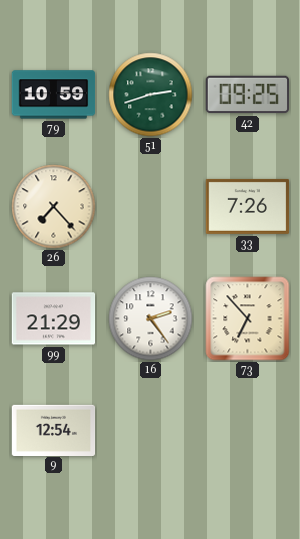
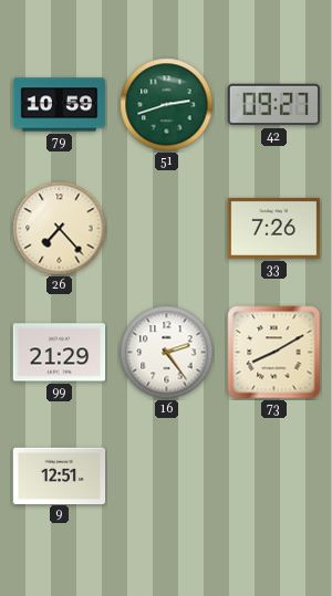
42: 09:25 -> 09:27
73: 6:53 -> 8:10
9: 12:54 -> 12:51
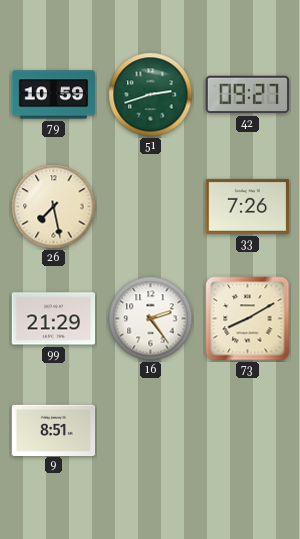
26: 7:23 -> 7:28
9: 12:51 -> 8:51
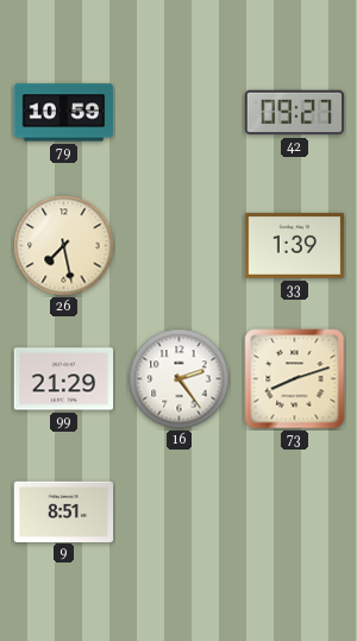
51: 2:42 -> none
33: 7:26 -> 1:39
73: 8:10 -> 8:12
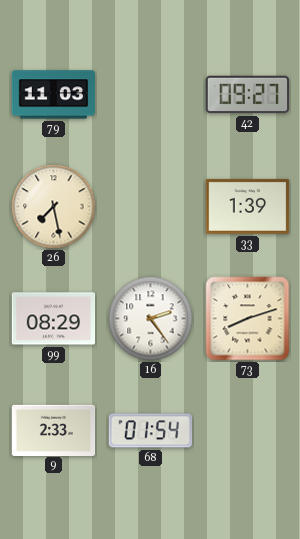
79: 10:59 -> 11:03
99: 21:29 -> 08:29
9: 8:51 -> 2:33
68: none -> 01:54
